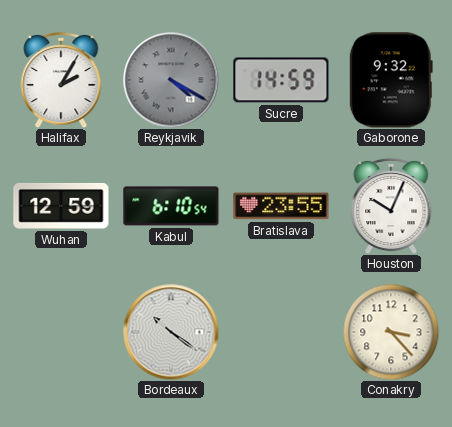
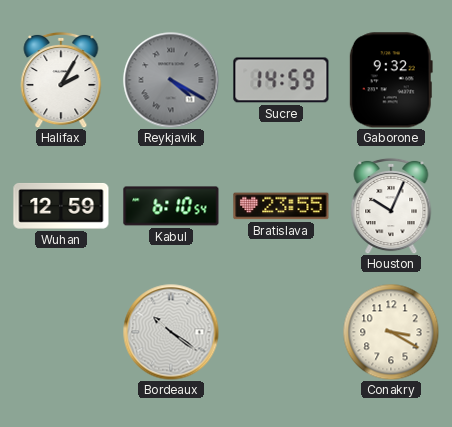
Conakry: 3:23 -> 3:20
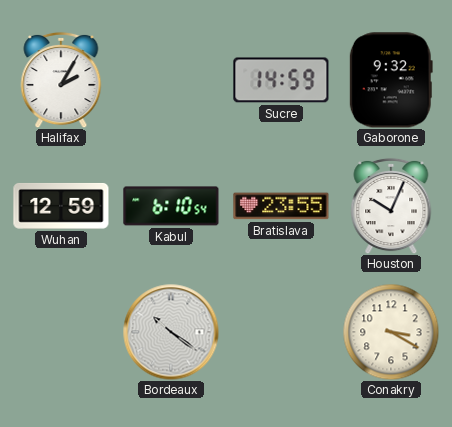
Reykjavik: 4:20 -> none
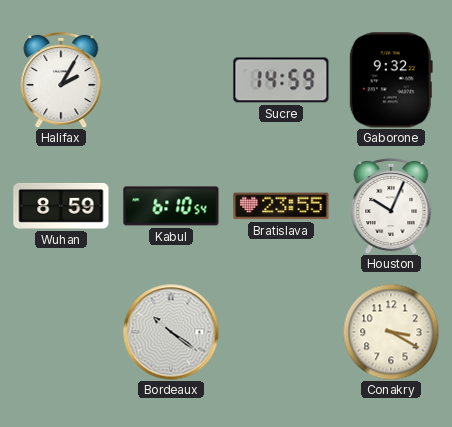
Wuhan: 12:59 -> 8:59
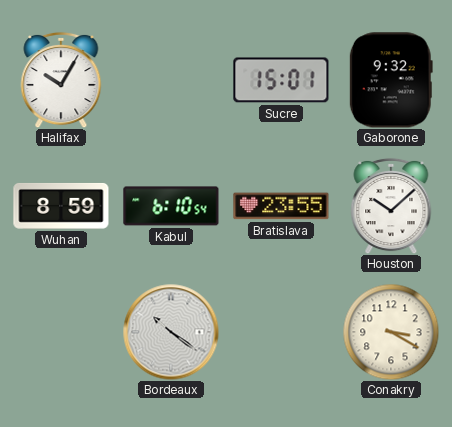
Halifax: 2:05 -> 10:05
Sucre: 14:59 -> 15:01
Houston: 10:04 -> 10:08
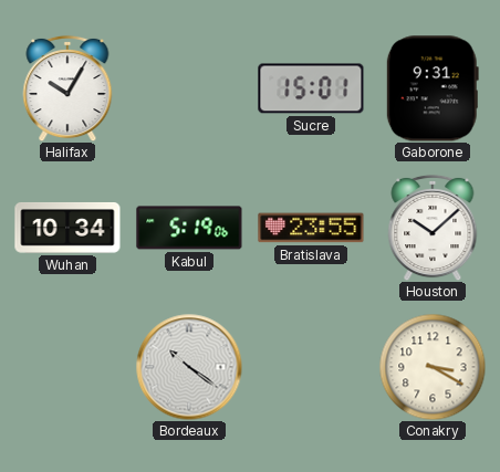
Gaborone: 9:32 -> 9:31
Wuhan: 8:59 -> 10:34
Kabul: 6:10 -> 5:19
